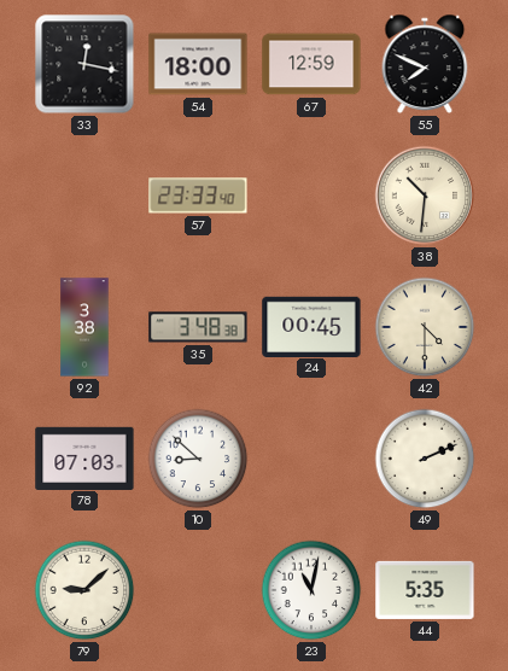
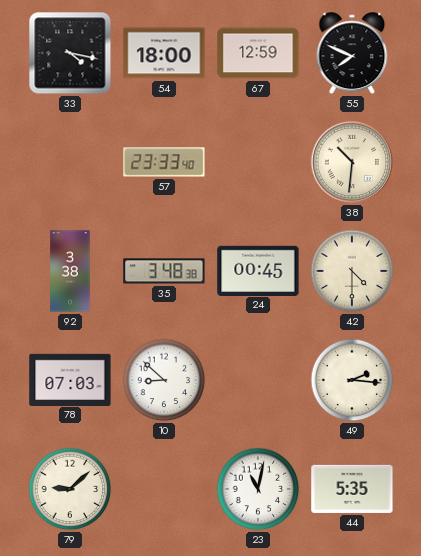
33: 12:17 -> 4:17
49: 2:11 -> 2:16
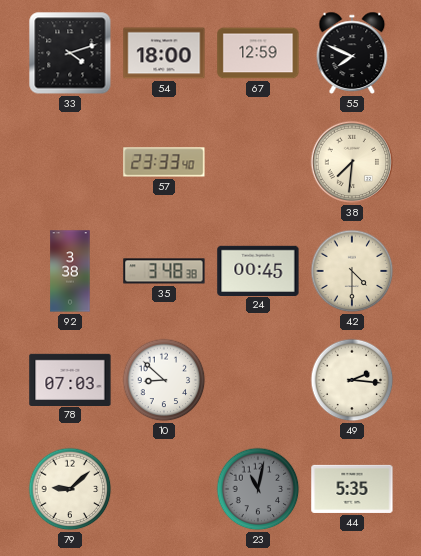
33: 4:17 -> 4:12
38: 10:31 -> 7:31
23 dial: white -> grey
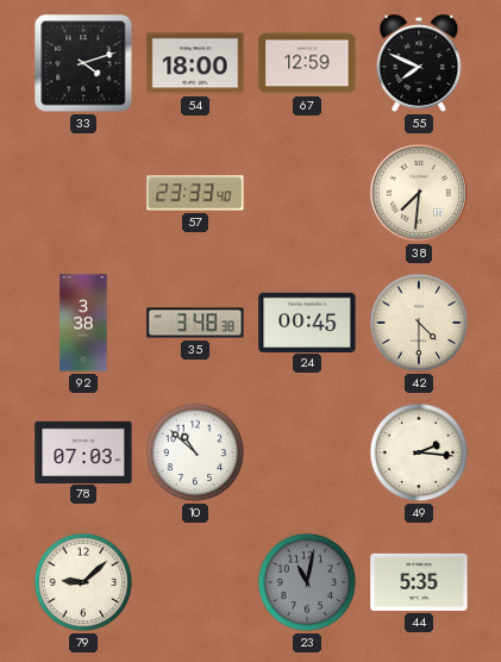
10: 8:52 -> 10:52
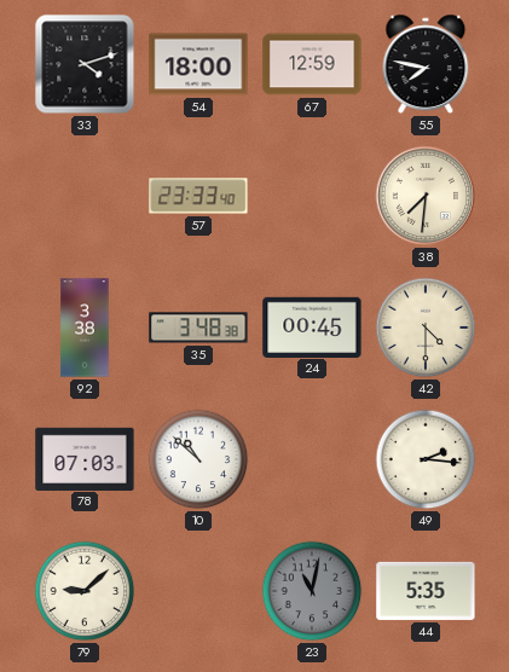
55: 7:49 -> 7:47
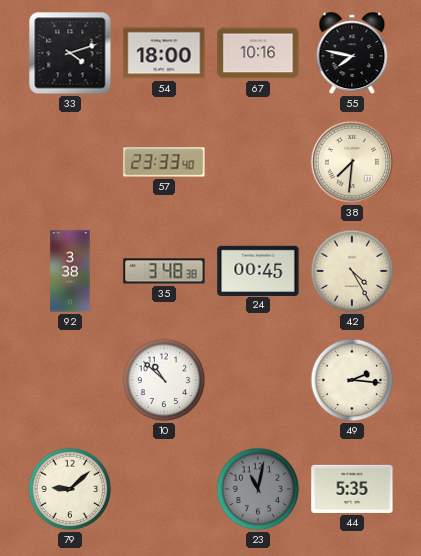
67: 12:59 -> 10:16
42: 4:30 -> 4:25
78: 07:03 -> none
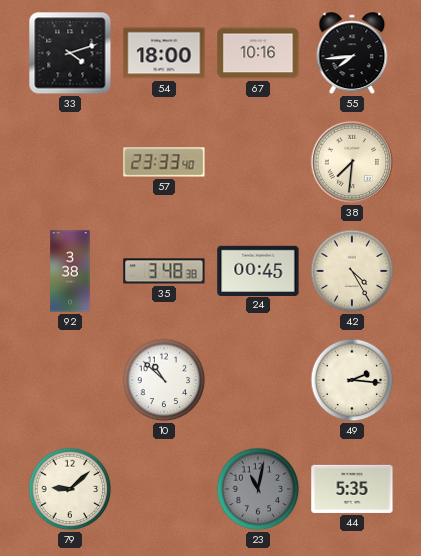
55: 7:47 -> 7:44
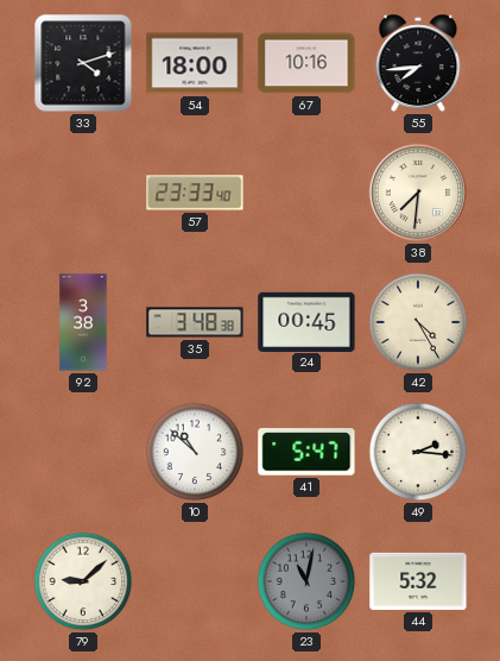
41: none -> 5:47
44: 5:35 -> 5:32
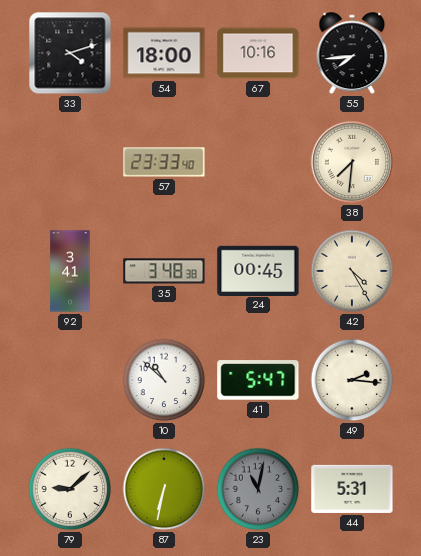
92: 3:38 -> 3:41
87: none -> 6:32
44: 5:32 -> 5:31
